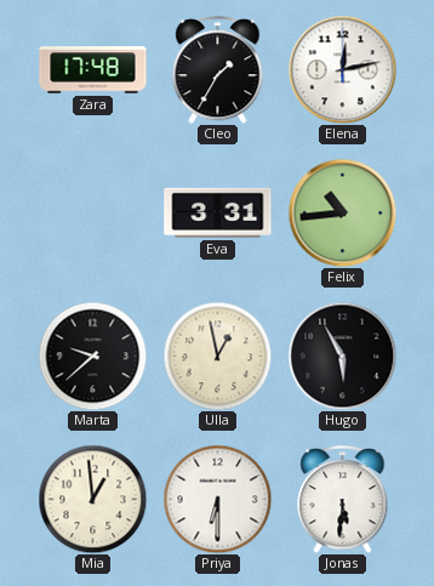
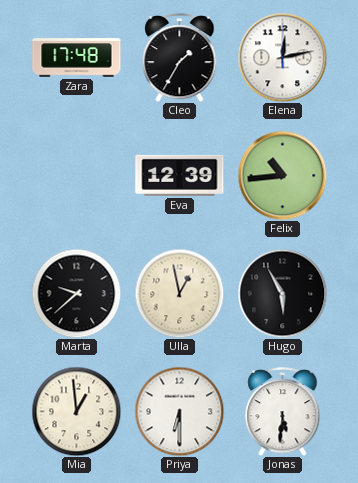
Eva: 3:31 -> 12:39
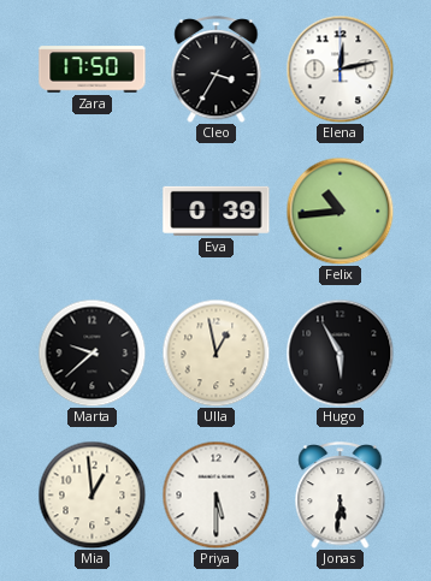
Zara: 17:48 -> 17:50
Cleo: 1:35 -> 3:35
Eva: 12:39 -> 0:39
Priya: 6:30 -> 5:30
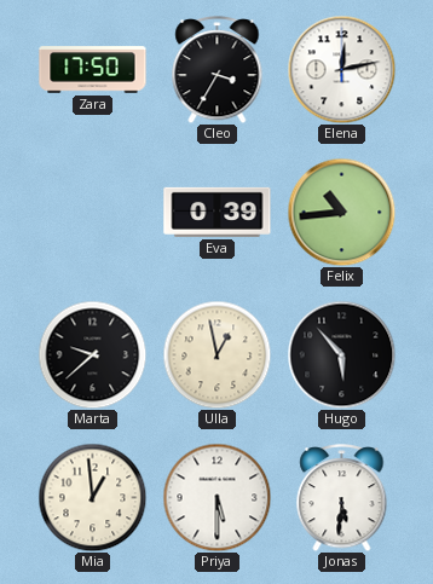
Hugo: 5:55 -> 5:53
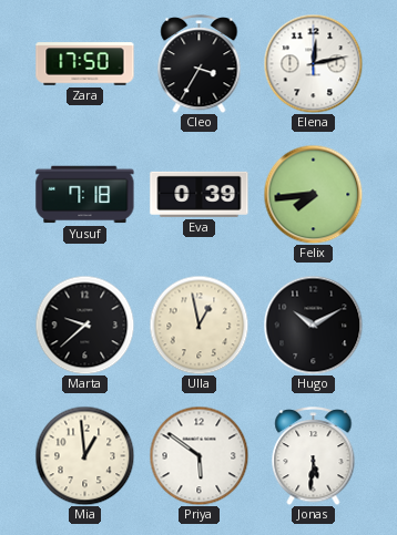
Yusuf: none -> 7:18
Felix: 10:44 -> 7:44
Hugo: 5:53 -> 10:10
Priya: 5:30 -> 5:51
